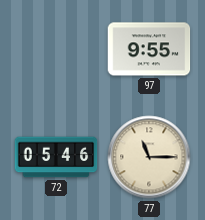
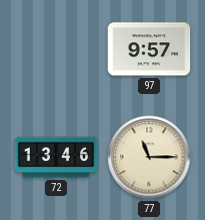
97: 9:55 -> 9:57
72: 05:46 -> 13:46
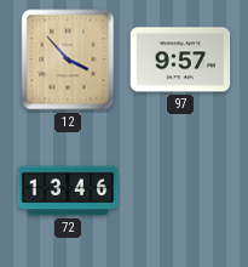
12: none -> 3:53
77: 11:15 -> none
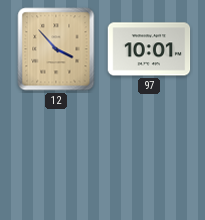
97: 9:57 -> 10:01
72: 13:46 -> none
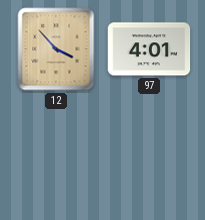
97: 10:01 -> 4:01
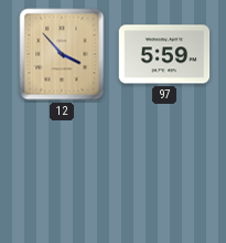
97: 4:01 -> 5:59
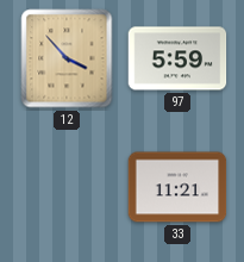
33: none -> 11:21
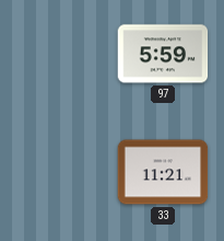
12: 3:53 -> none
